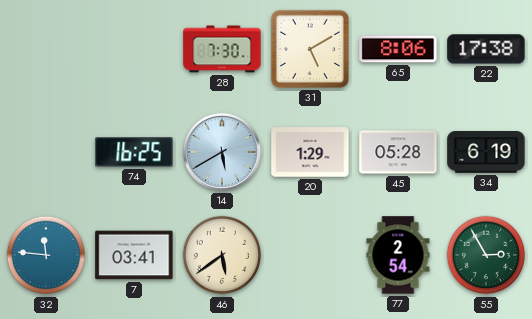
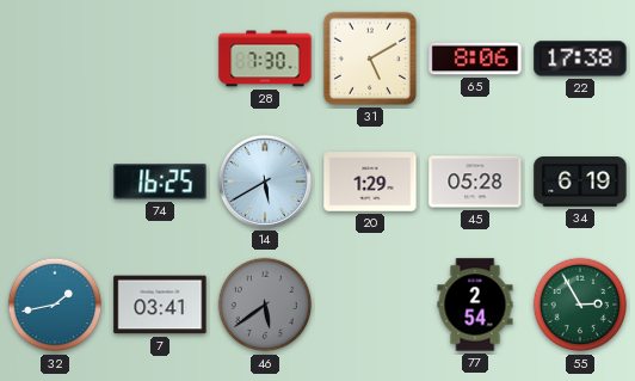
32: 11:46 -> 1:43
46 dial: cream -> grey
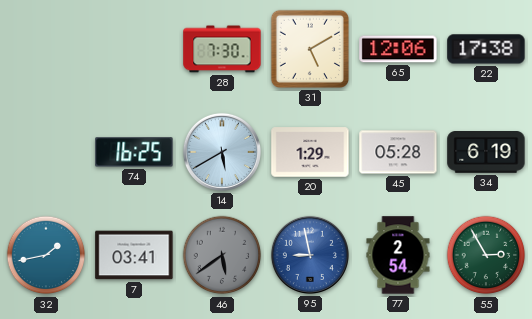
65: 8:06 -> 12:06
95: none -> 8:58
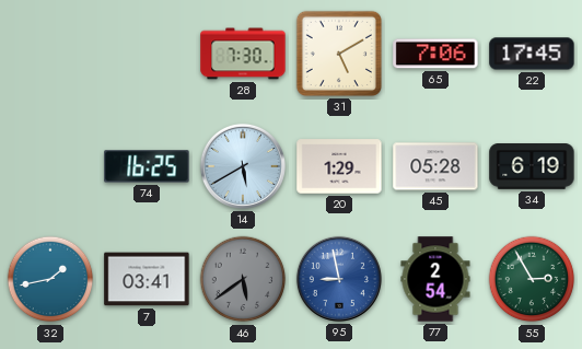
65: 12:06 -> 7:06
22: 17:38 -> 17:45
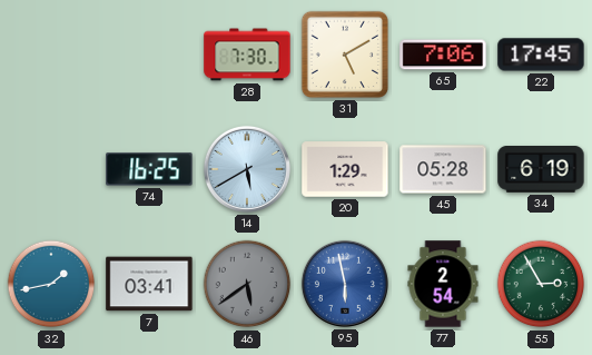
95: 8:58 -> 5:58
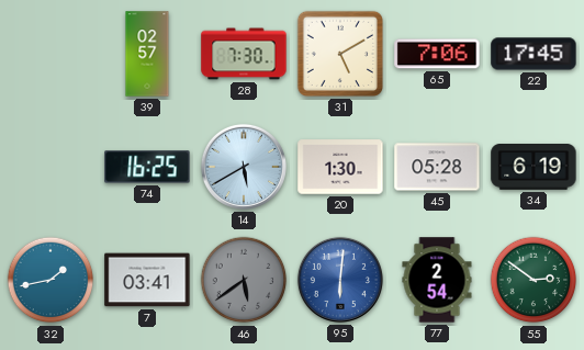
39: none -> 02:57
20: 1:29 -> 1:30
95: 5:58 -> 6:01
55: 2:55 -> 2:51
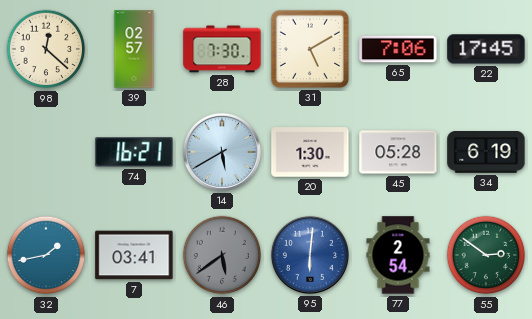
98: none -> 12:22
74: 16:25 -> 16:21
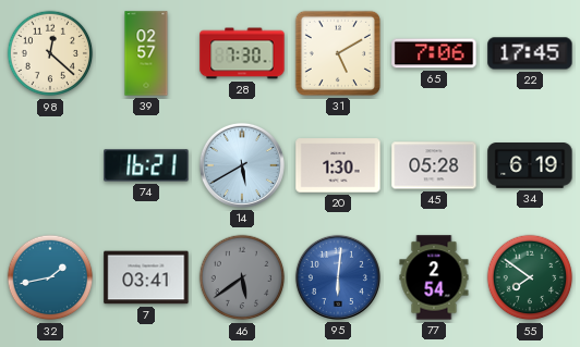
55: 2:51 -> 7:51
